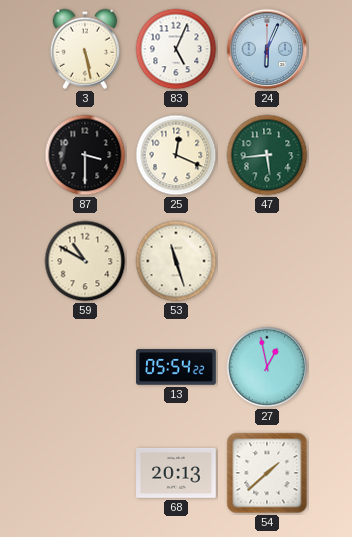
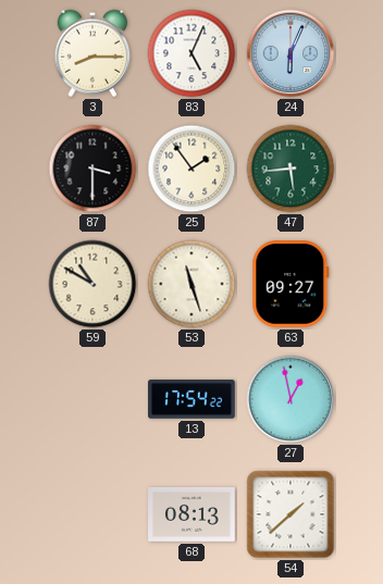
3: 5:28 -> 8:15
25: 12:19 -> 1:54
63: none -> 09:27
13: 05:54 -> 17:54
68: 20:13 -> 08:13
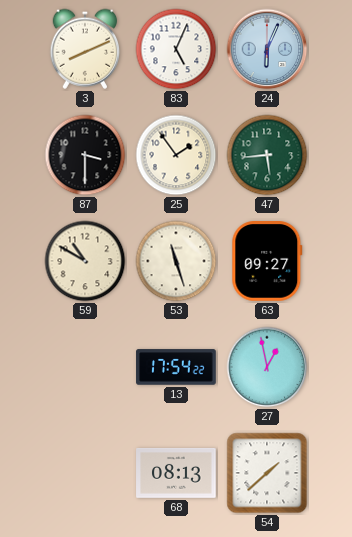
3: 8:15 -> 8:11
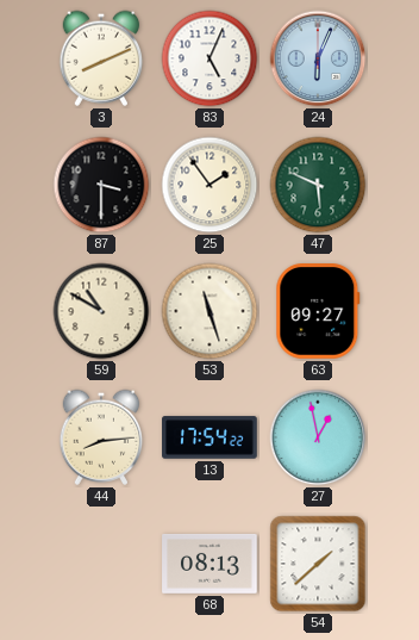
47: 5:44 -> 5:49
44: none -> 8:14
